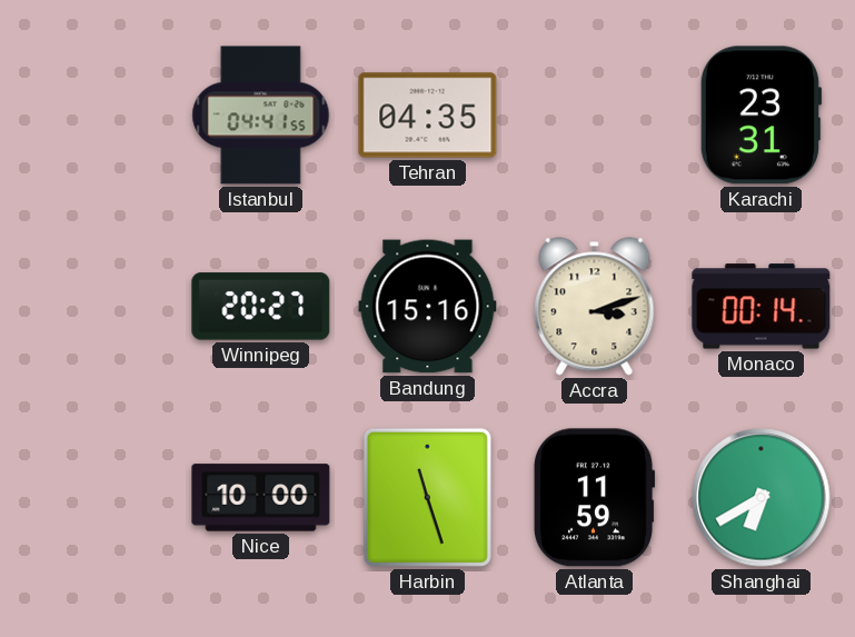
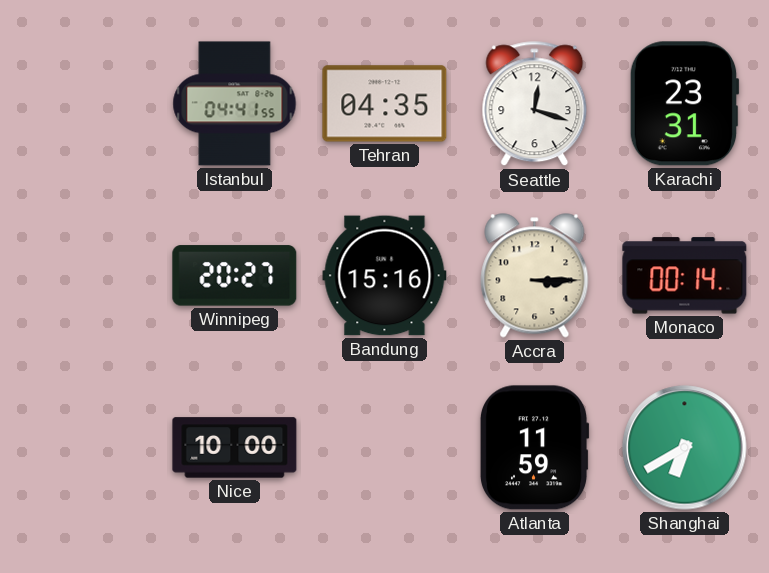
Seattle: none -> 12:18
Accra: 3:12 -> 3:15
Harbin: 11:27 -> none
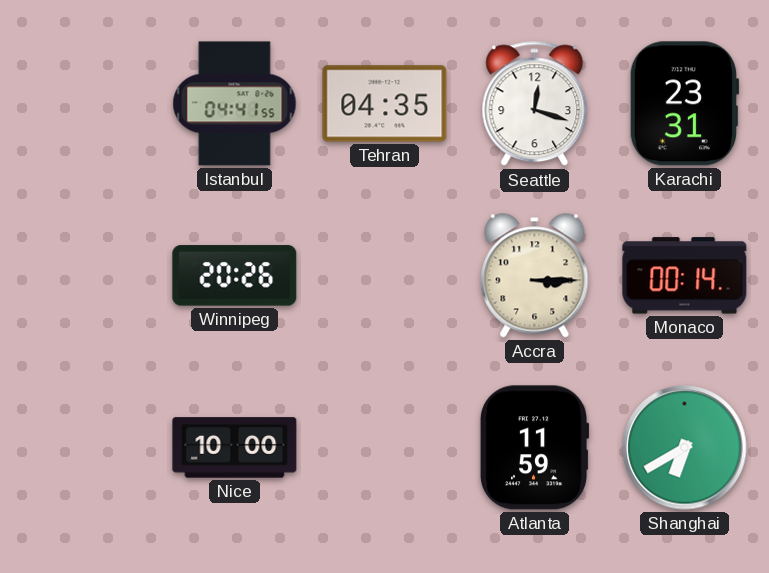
Winnipeg: 20:27 -> 20:26
Bandung: 15:16 -> none
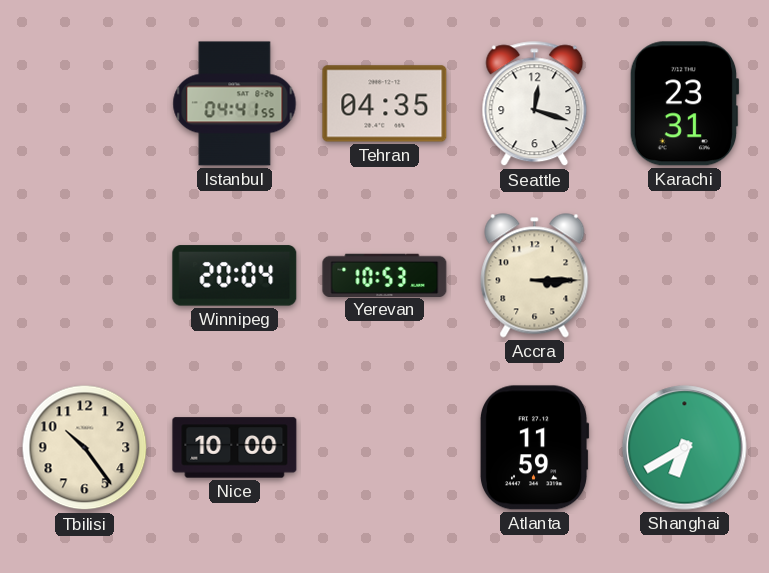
Winnipeg: 20:26 -> 20:04
Yerevan: none -> 10:53
Monaco: 00:14 -> none
Tbilisi: none -> 10:24
